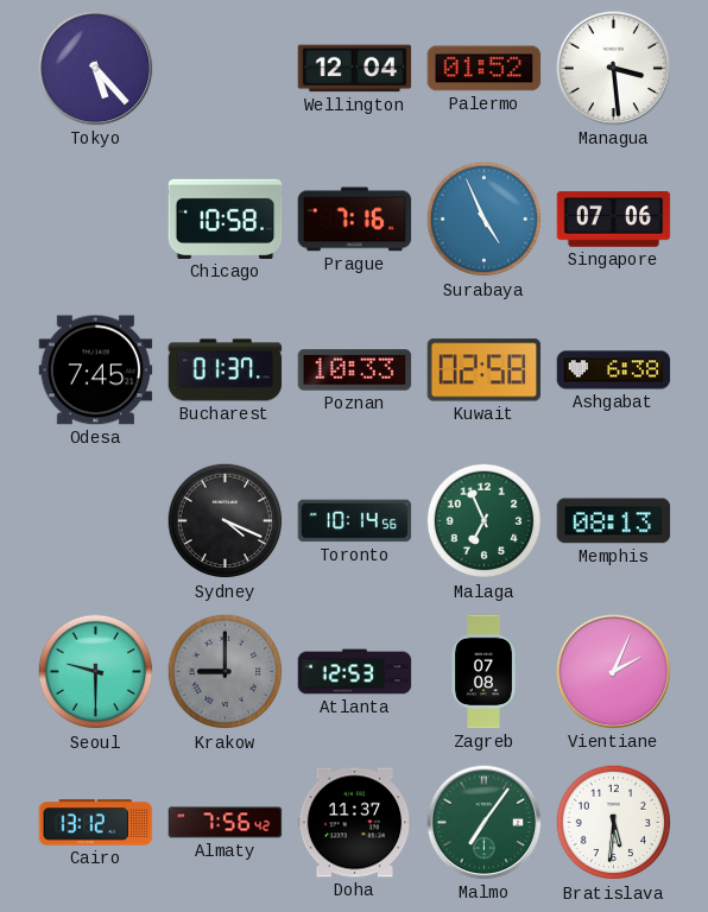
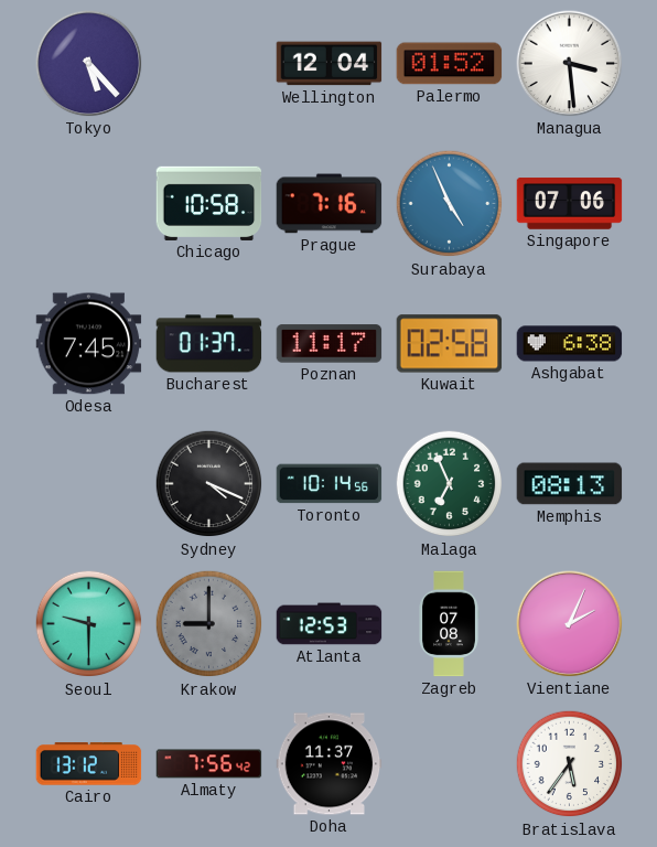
Poznan: 10:33 -> 11:17
Malmo: 7:06 -> none
Bratislava: 5:31 -> 5:36
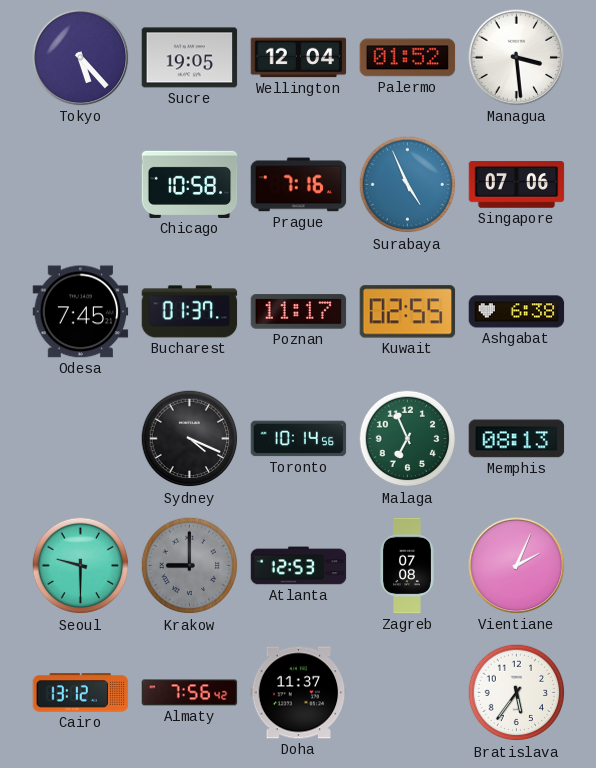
Sucre: none -> 19:05
Kuwait: 02:58 -> 02:55
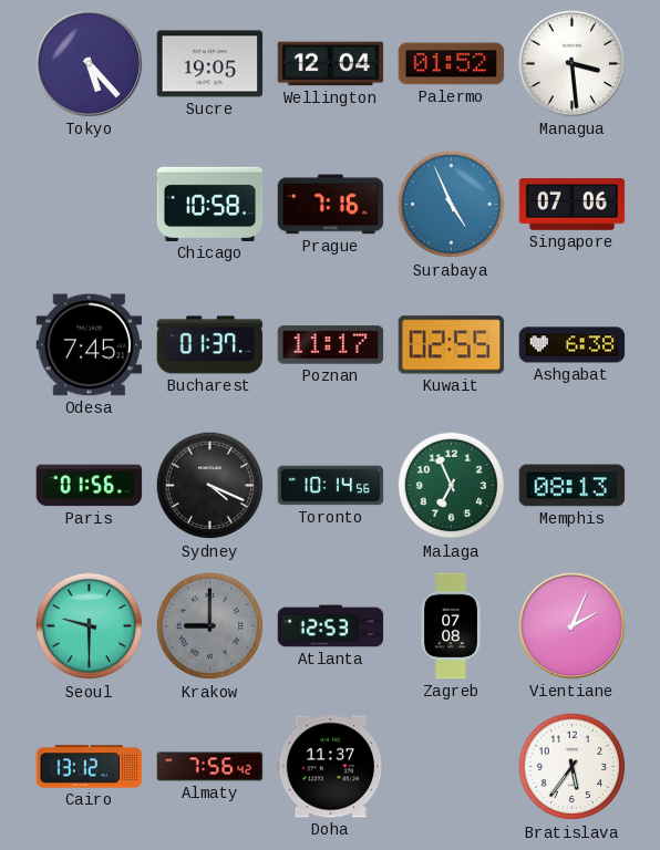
Paris: none -> 01:56
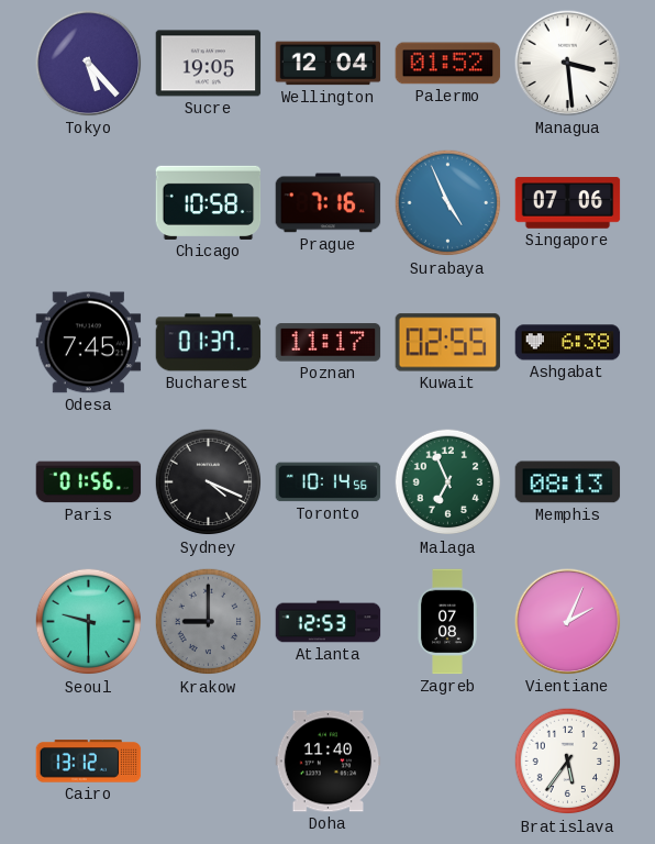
Almaty: 7:56 -> none
Doha: 11:37 -> 11:40
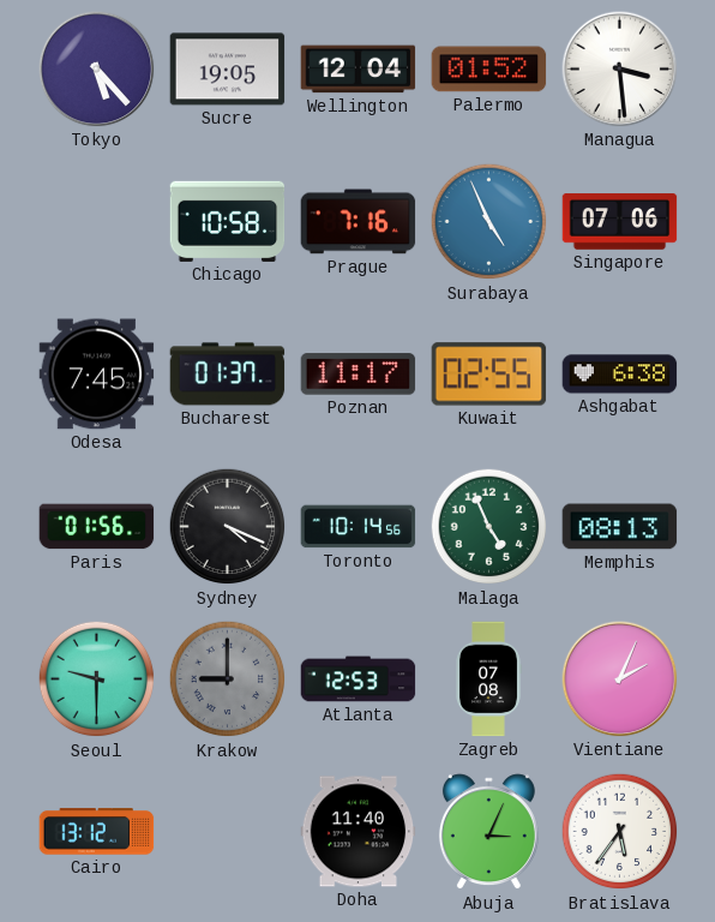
Malaga: 6:56 -> 4:56
Abuja: none -> 3:04
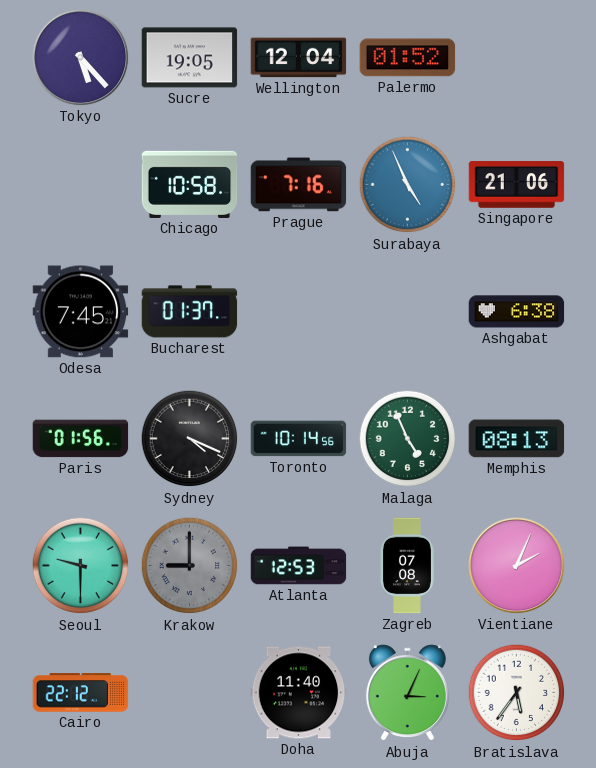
Managua: 3:29 -> none
Singapore: 07:06 -> 21:06
Poznan: 11:17 -> none
Kuwait: 02:55 -> none
Cairo: 13:12 -> 22:12
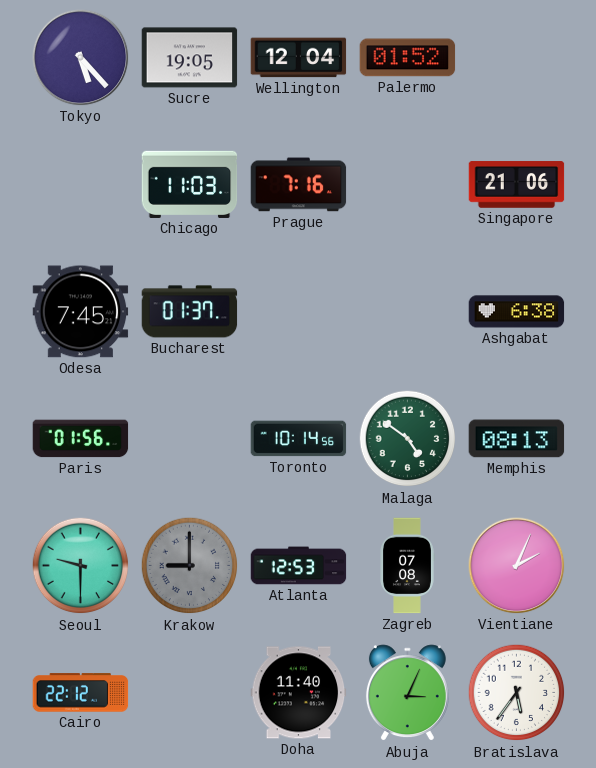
Chicago: 10:58 -> 11:03
Surabaya: 4:56 -> none
Sydney: 4:19 -> none
Malaga: 4:56 -> 4:51
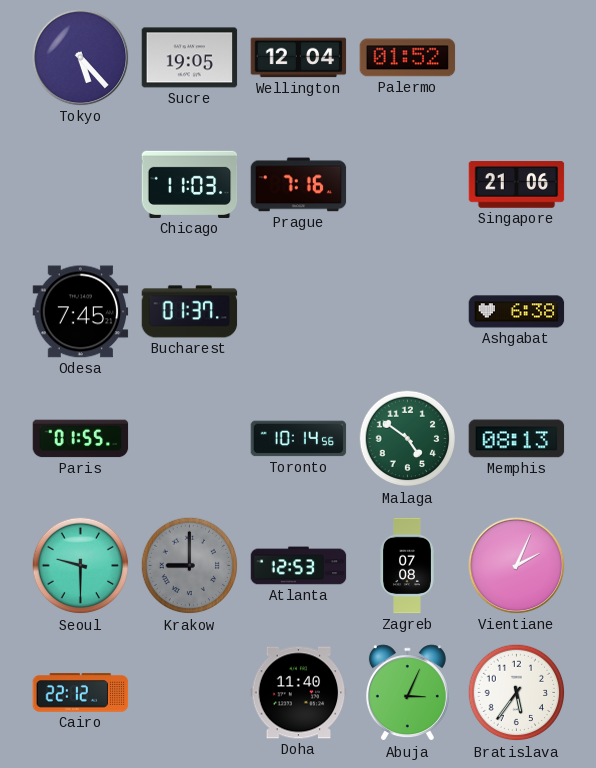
Paris: 01:56 -> 01:55
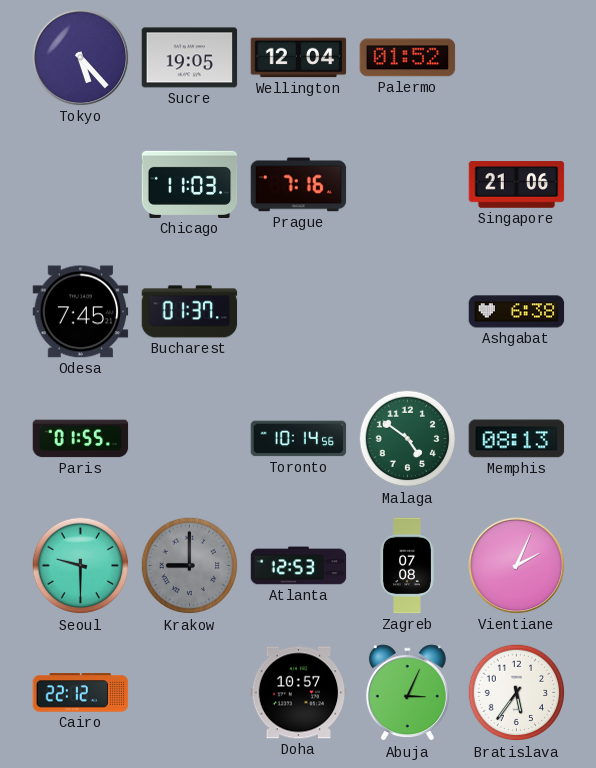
Doha: 11:40 -> 10:57
